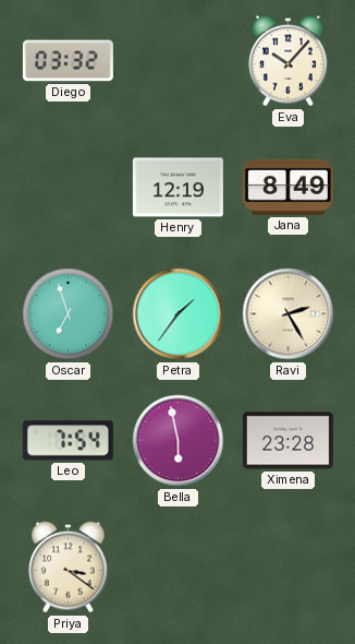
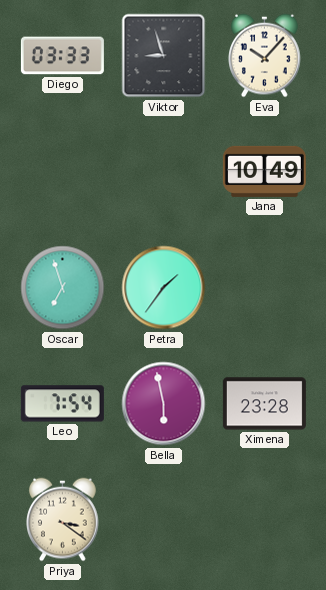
Diego: 03:32 -> 03:33
Viktor: none -> 8:57
Henry: 12:19 -> none
Jana: 8:49 -> 10:49
Ravi: 2:25 -> none
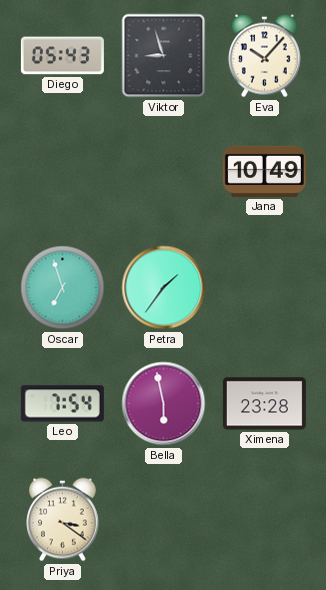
Diego: 03:33 -> 05:43
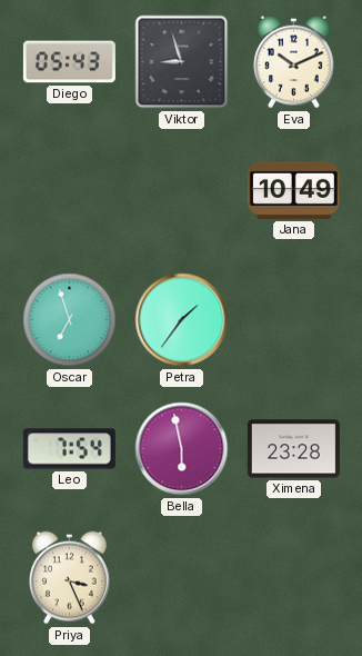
Eva: 10:07 -> 10:11
Priya: 3:21 -> 3:26
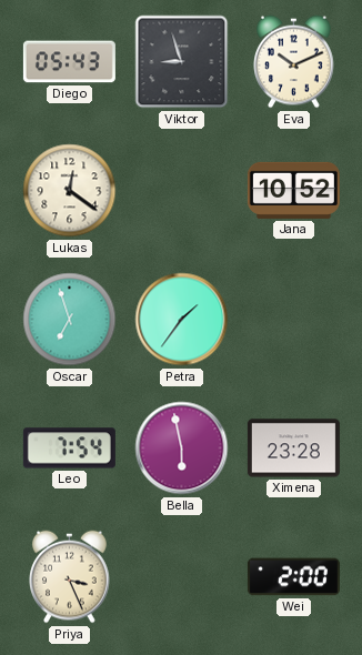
Lukas: none -> 12:21
Jana: 10:49 -> 10:52
Wei: none -> 2:00
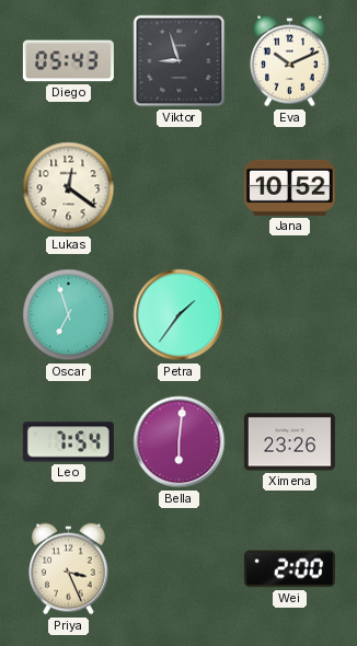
Bella: 5:58 -> 6:01
Ximena: 23:28 -> 23:26
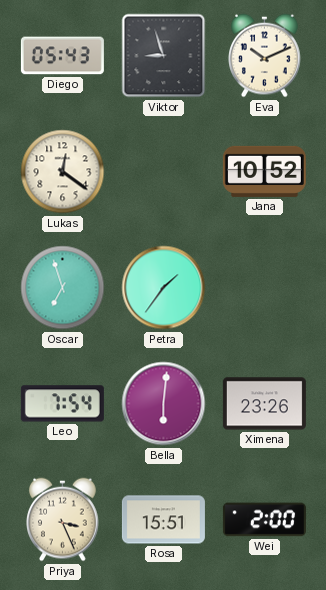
Rosa: none -> 15:51
